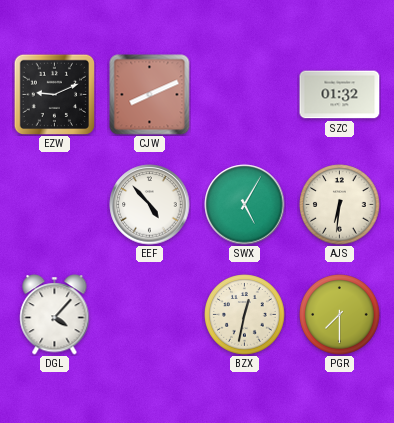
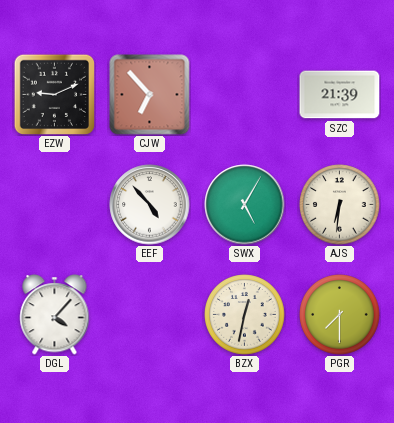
CJW: 8:11 -> 6:53
SZC: 01:32 -> 21:39
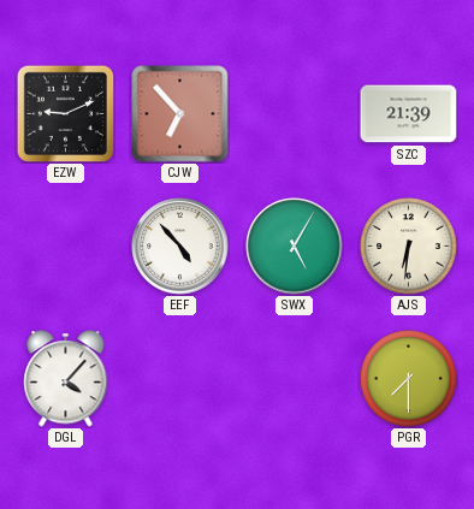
BZX: 12:32 -> none
